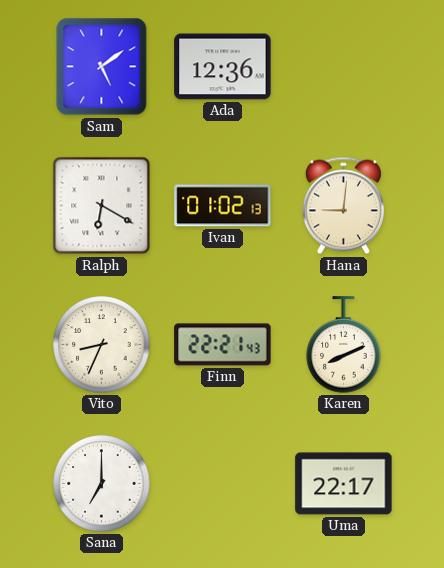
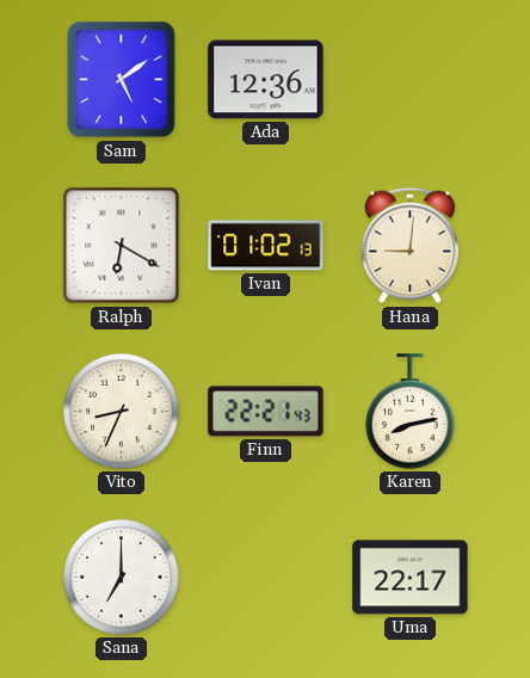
Karen: 8:11 -> 8:13
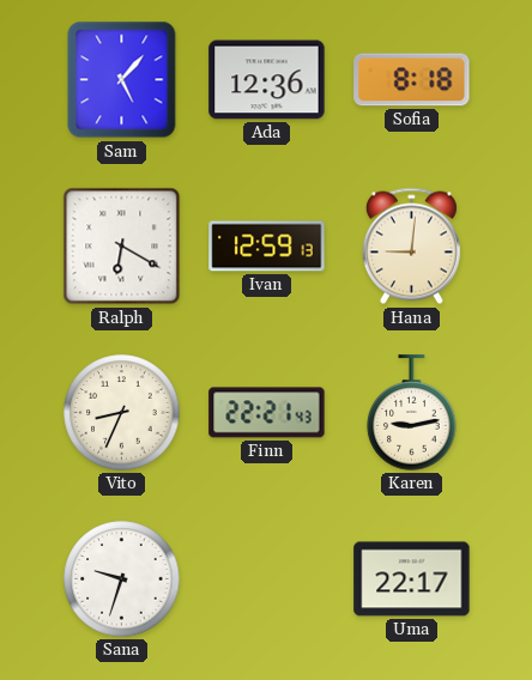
Sam: 5:09 -> 5:07
Sofia: none -> 8:18
Ivan: 01:02 -> 12:59
Karen: 8:13 -> 9:13
Sana: 7:00 -> 9:33
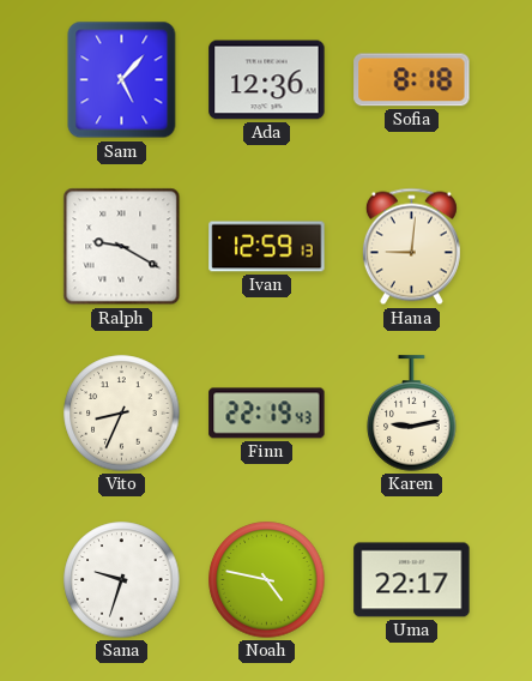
Ralph: 6:20 -> 9:20
Finn: 22:21 -> 22:19
Noah: none -> 4:47
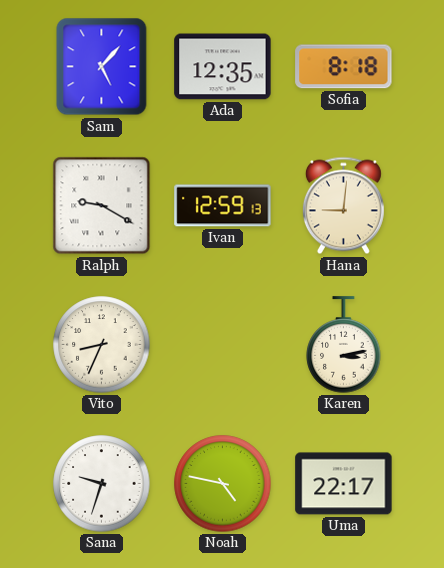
Ada: 12:36 -> 12:35
Finn: 22:19 -> none
Karen: 9:13 -> 3:13
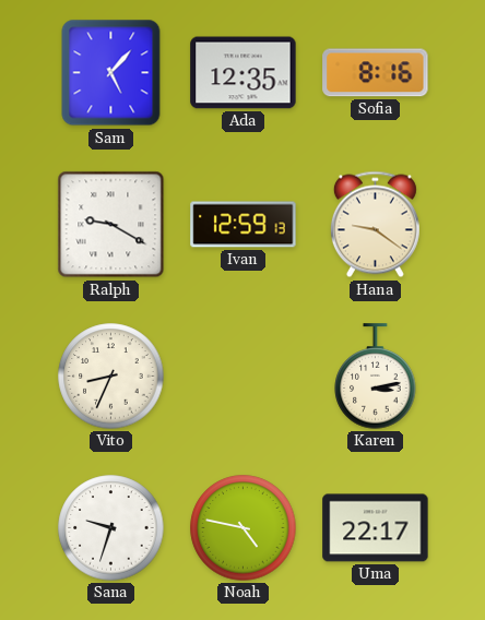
Sofia: 8:18 -> 8:16
Hana: 9:01 -> 9:21
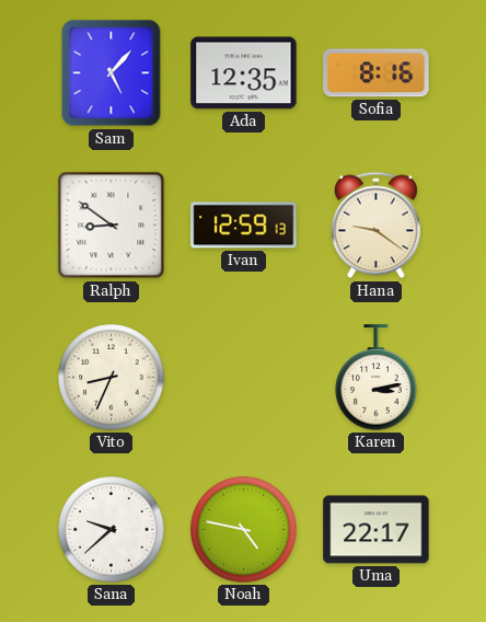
Ralph: 9:20 -> 8:51
Sana: 9:33 -> 9:38
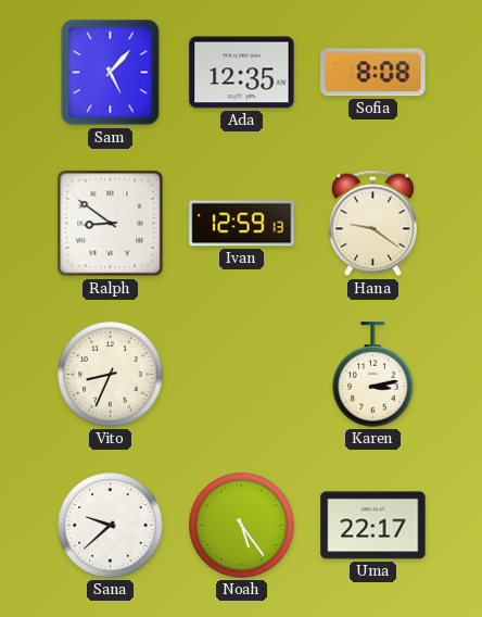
Sofia: 8:16 -> 8:08
Noah: 4:47 -> 5:24
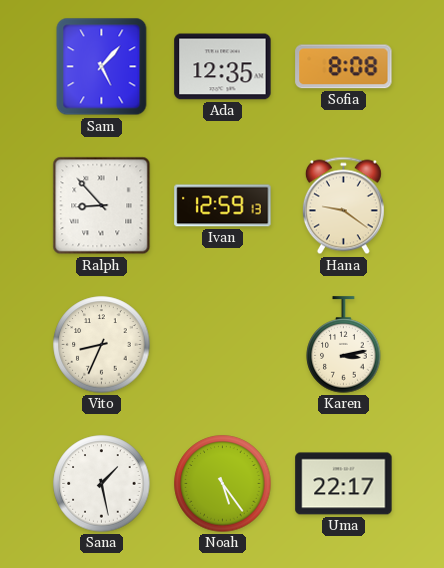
Ralph: 8:51 -> 8:53
Sana: 9:38 -> 1:28
